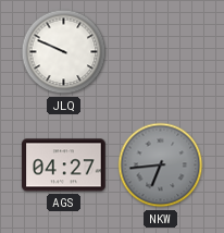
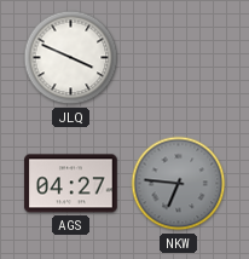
JLQ: 9:49 -> 3:49
NKW: 6:44 -> 6:46
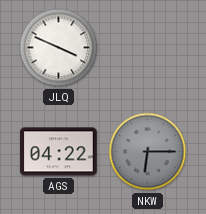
AGS: 04:27 -> 04:22
NKW: 6:46 -> 6:15
